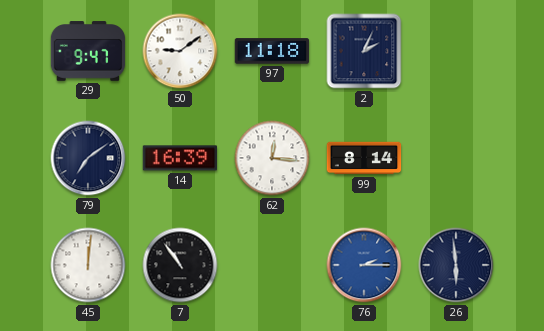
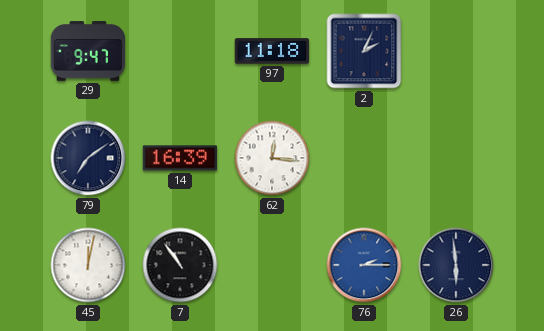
50: 9:09 -> none
99: 8:14 -> none
45: 12:01 -> 12:02
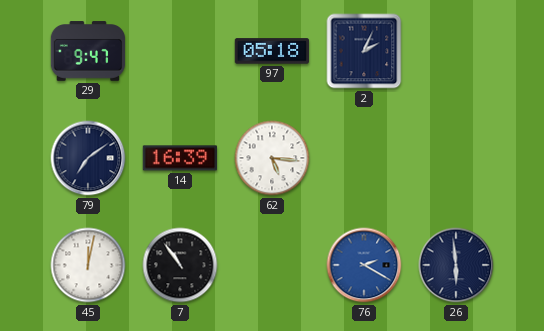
97: 11:18 -> 05:18
62: 12:16 -> 5:16
76: 2:15 -> 2:20
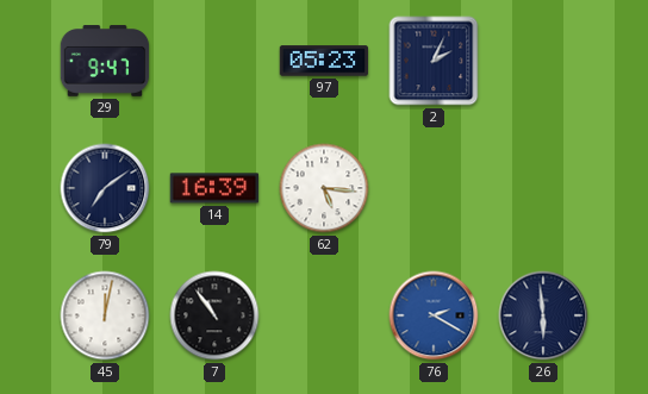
97: 05:18 -> 05:23
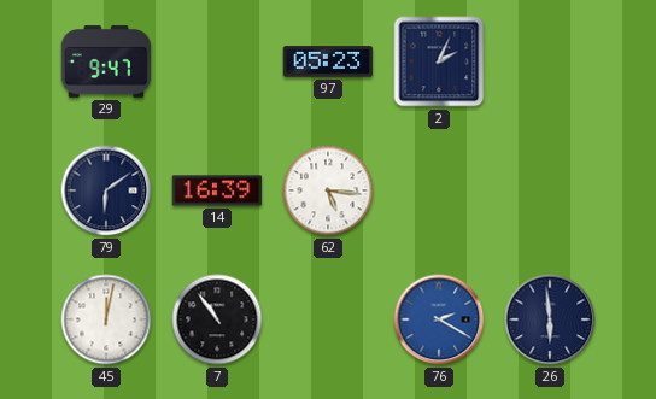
79: 7:09 -> 6:09
